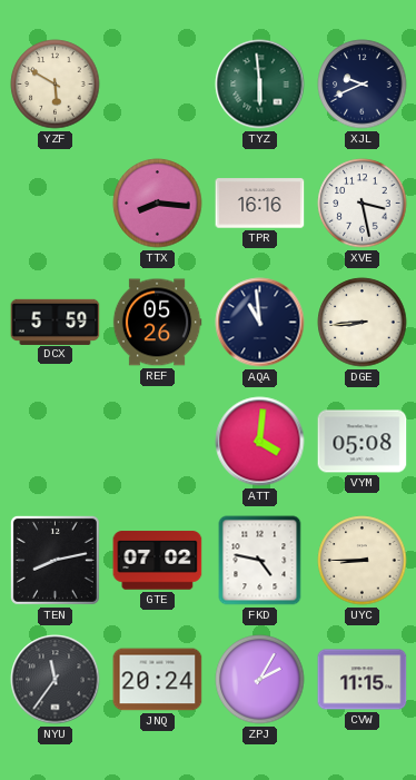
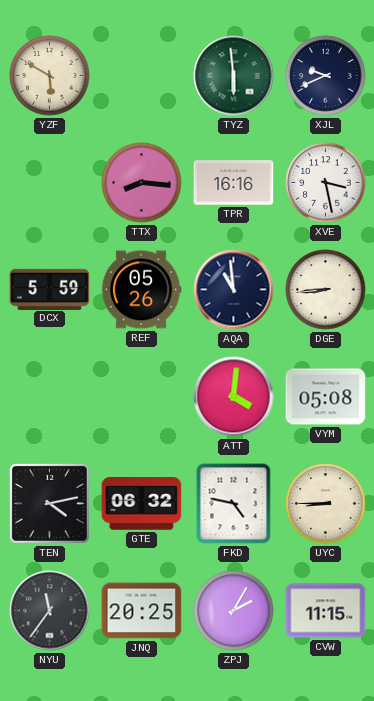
TEN: 8:13 -> 4:13
GTE: 07:02 -> 06:32
JNQ: 20:24 -> 20:25
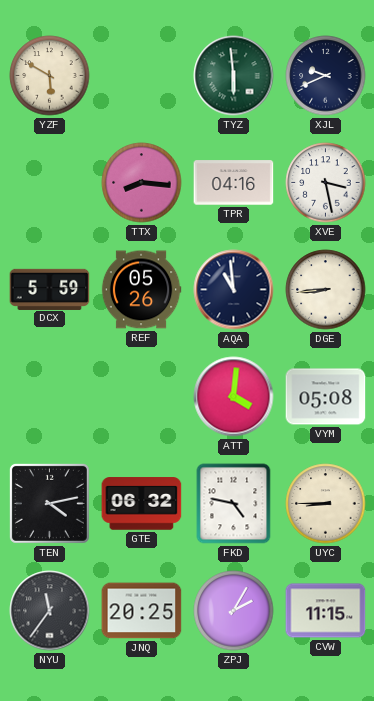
TPR: 16:16 -> 04:16
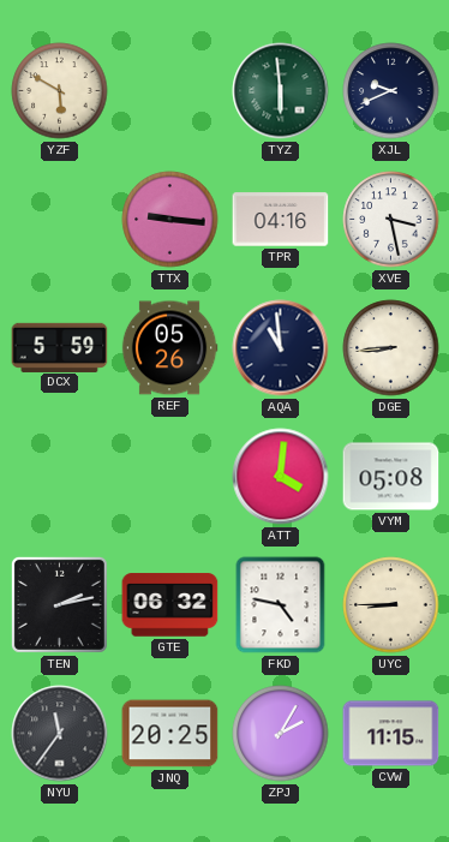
TTX: 8:16 -> 9:16
TEN: 4:13 -> 2:13
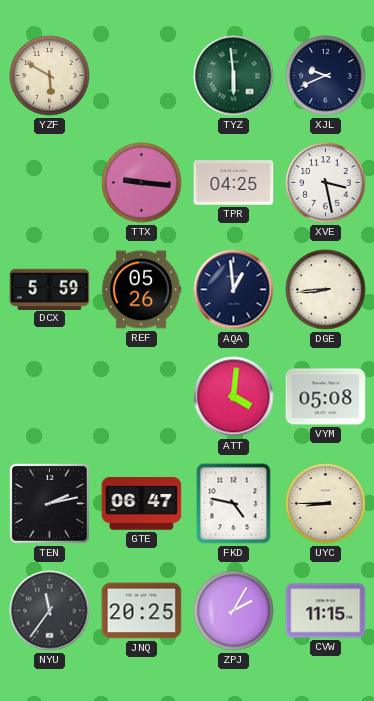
TPR: 04:16 -> 04:25
AQA: 10:59 -> 12:59
GTE: 06:32 -> 06:47
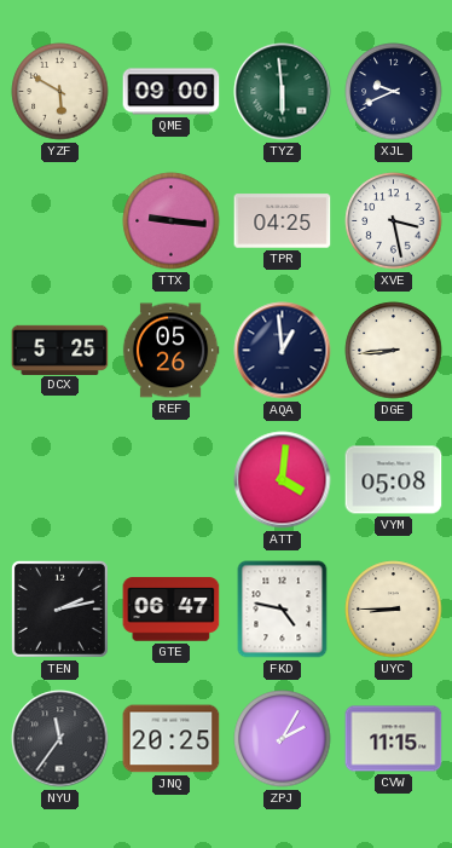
QME: none -> 09:00
DCX: 5:59 -> 5:25
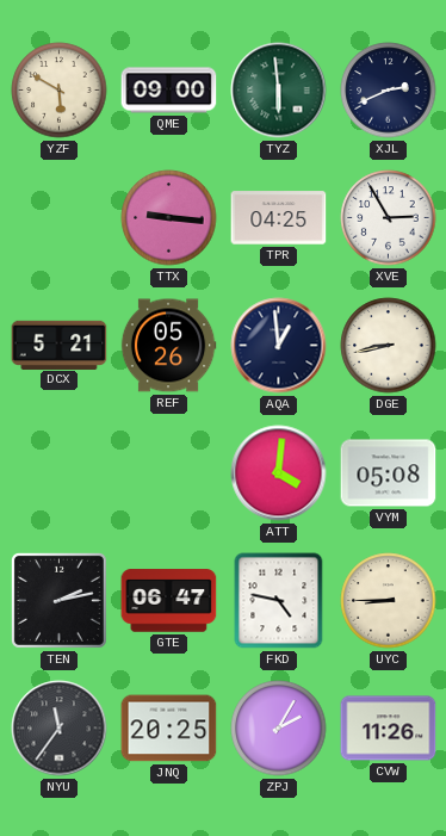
XJL: 9:41 -> 2:41
XVE: 3:28 -> 2:55
DCX: 5:25 -> 5:21
DGE: 8:44 -> 8:43
CVW: 11:15 -> 11:26
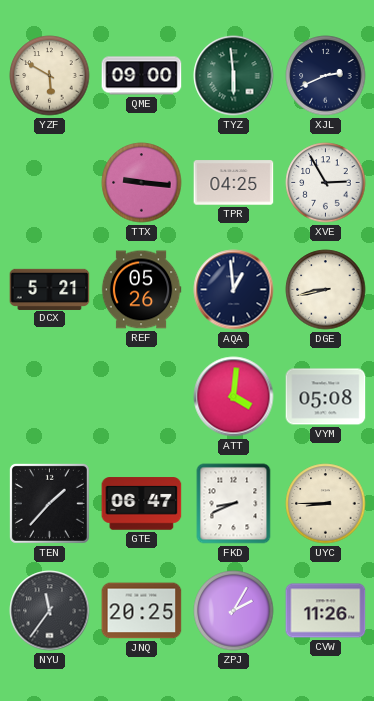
TEN: 2:13 -> 1:37
FKD: 4:47 -> 8:41
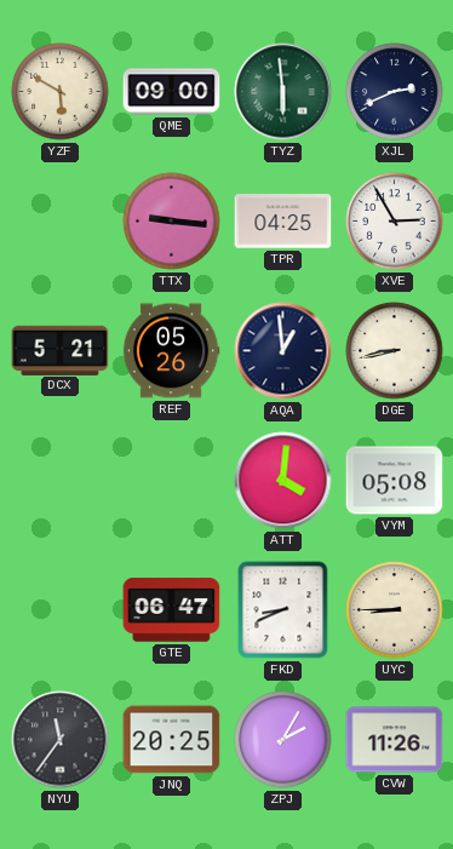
TEN: 1:37 -> none
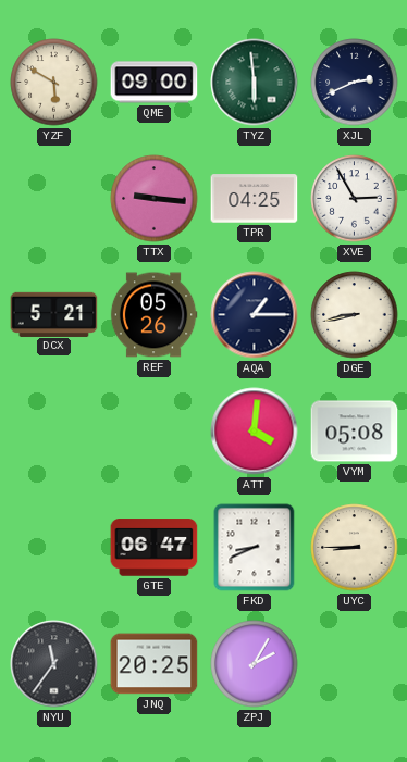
AQA: 12:59 -> 1:15
CVW: 11:26 -> none
